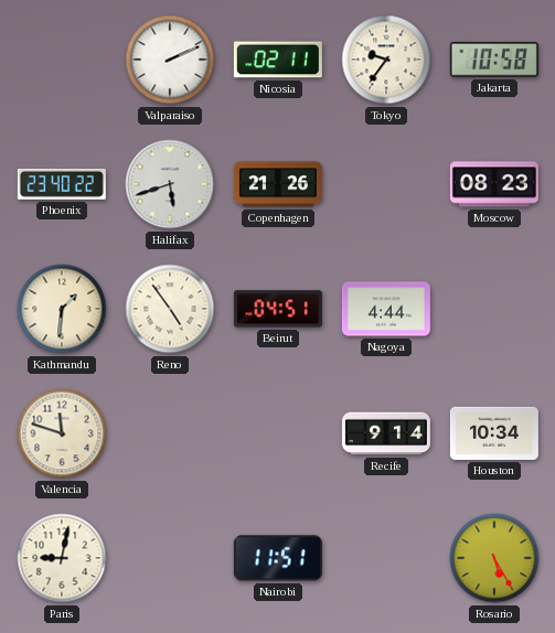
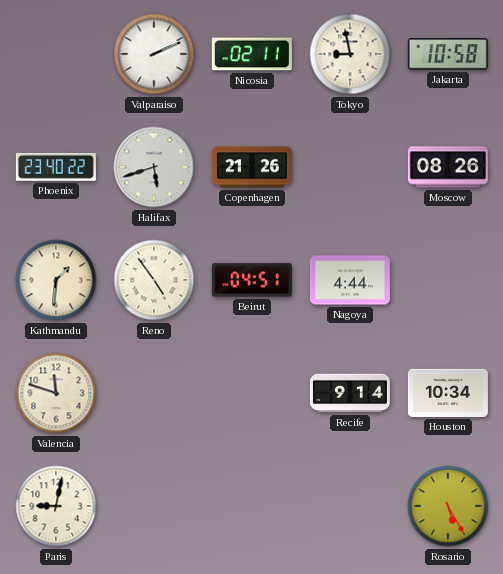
Tokyo: 9:36 -> 8:58
Moscow: 08:23 -> 08:26
Nairobi: 11:51 -> none
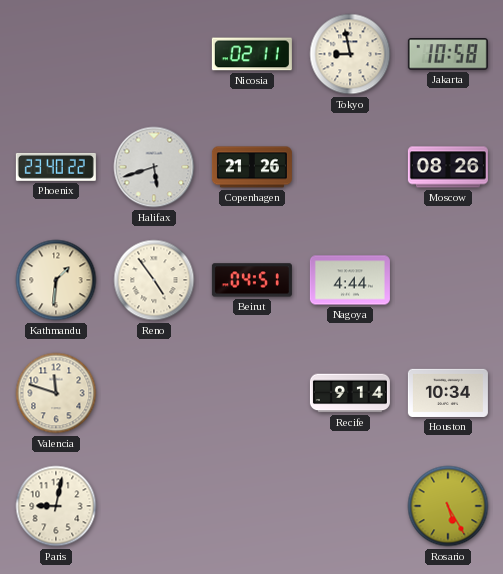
Valparaiso: 2:11 -> none
